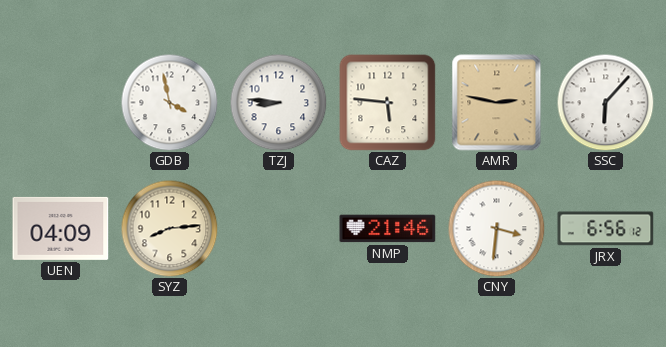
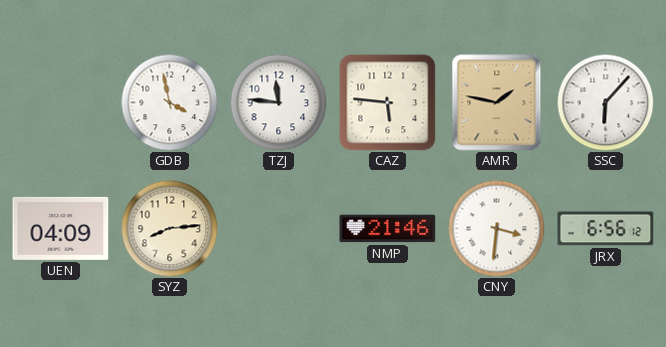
TZJ: 8:46 -> 11:46
AMR: 2:47 -> 1:47
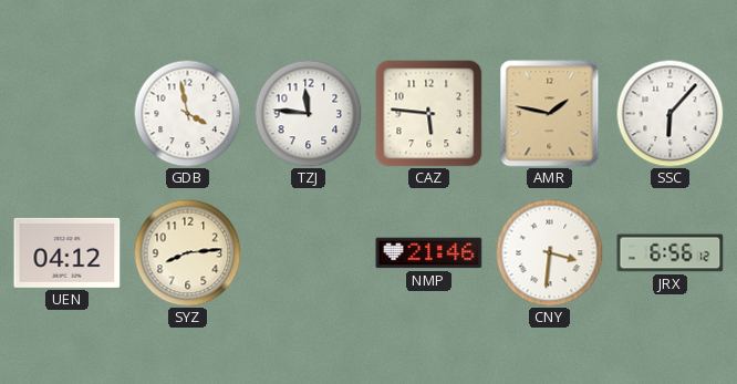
UEN: 04:09 -> 04:12
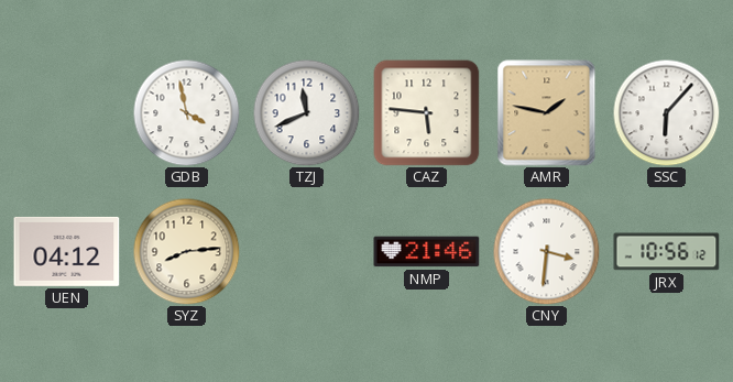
TZJ: 11:46 -> 11:41
JRX: 6:56 -> 10:56
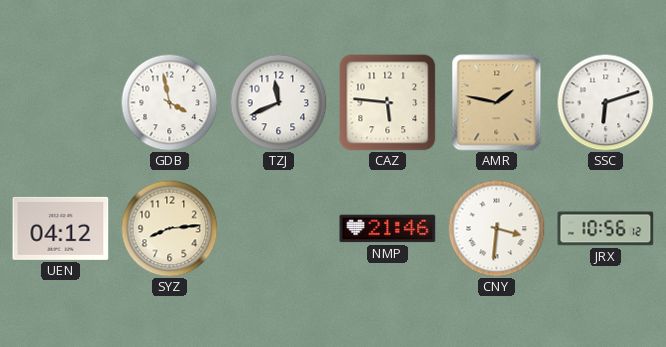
SSC: 6:07 -> 6:12
